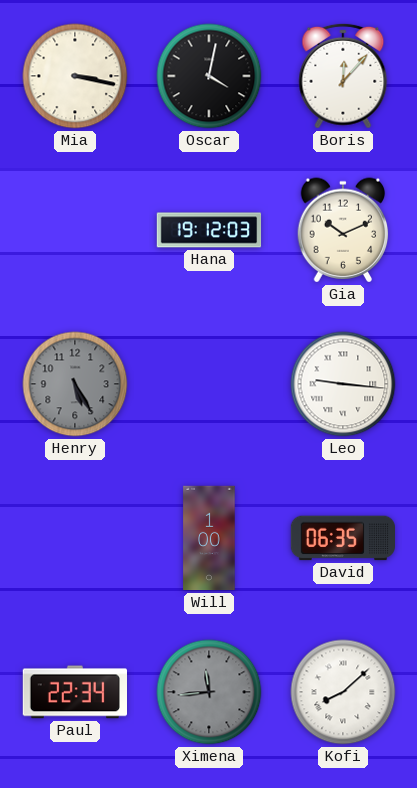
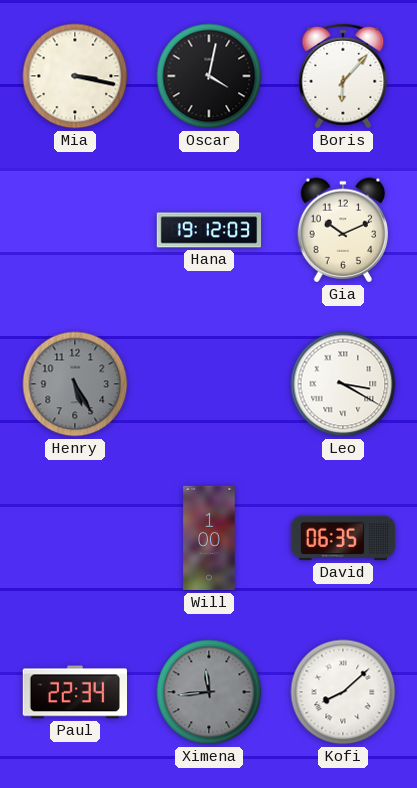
Boris: 12:07 -> 6:07
Leo: 9:16 -> 3:20
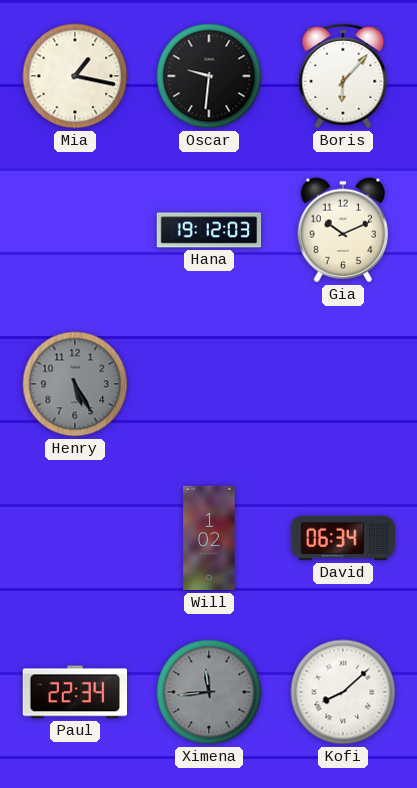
Mia: 3:17 -> 1:17
Oscar: 4:02 -> 9:31
Leo: 3:20 -> none
Will: 1:00 -> 1:02
David: 06:35 -> 06:34
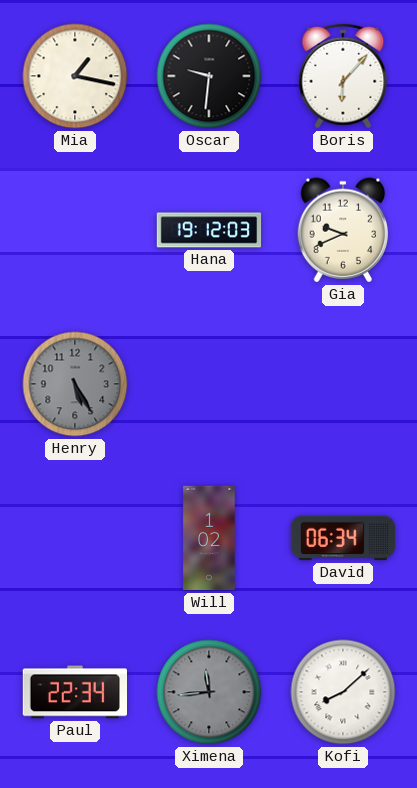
Gia: 10:11 -> 9:41
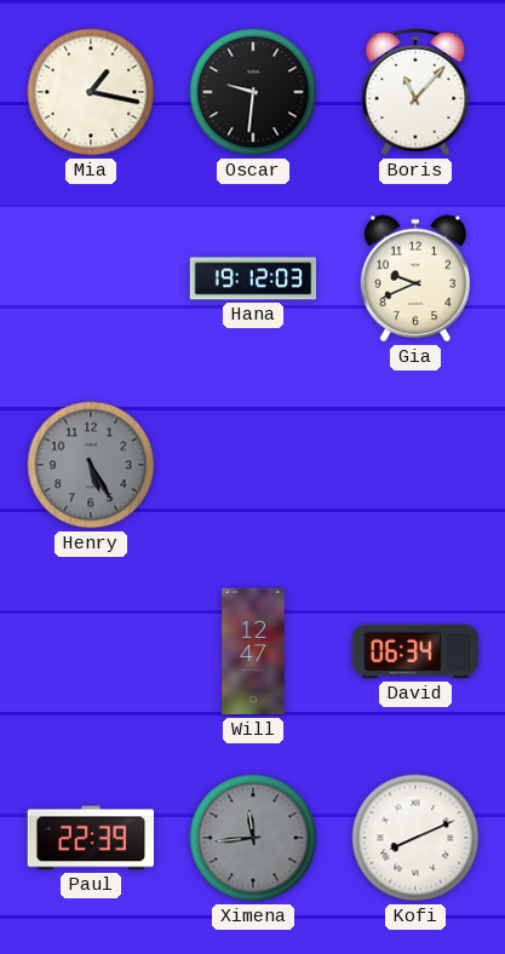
Boris: 6:07 -> 11:07
Will: 1:02 -> 12:47
Paul: 22:34 -> 22:39
Kofi: 8:08 -> 8:11
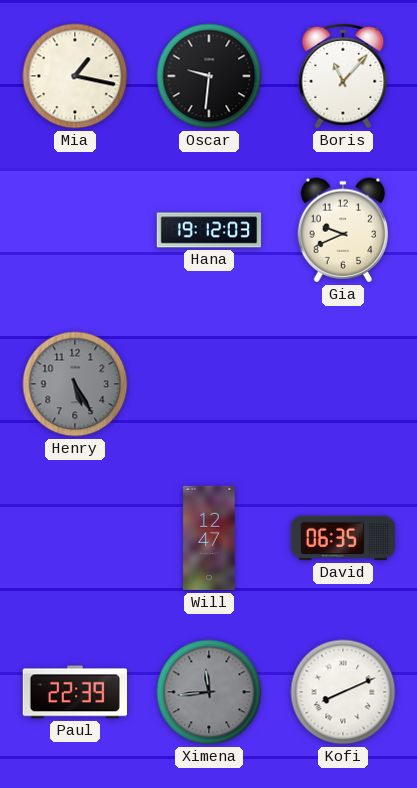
David: 06:34 -> 06:35
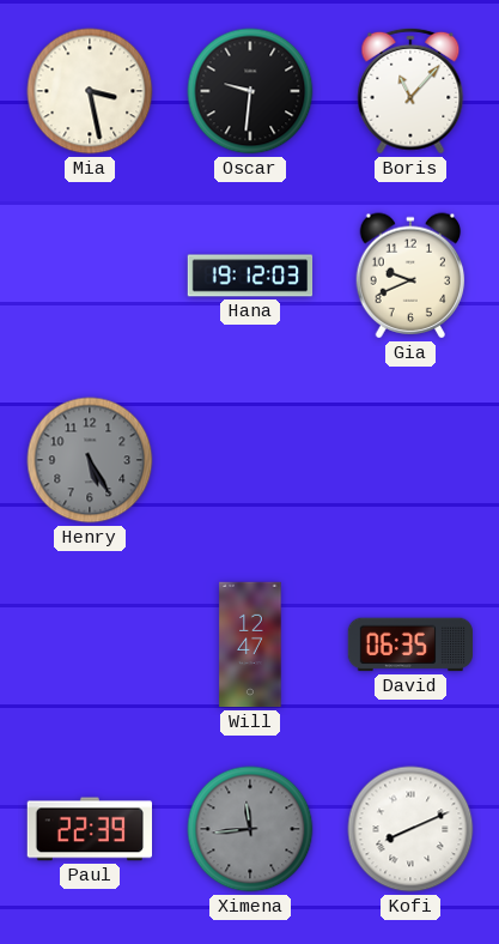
Mia: 1:17 -> 3:28
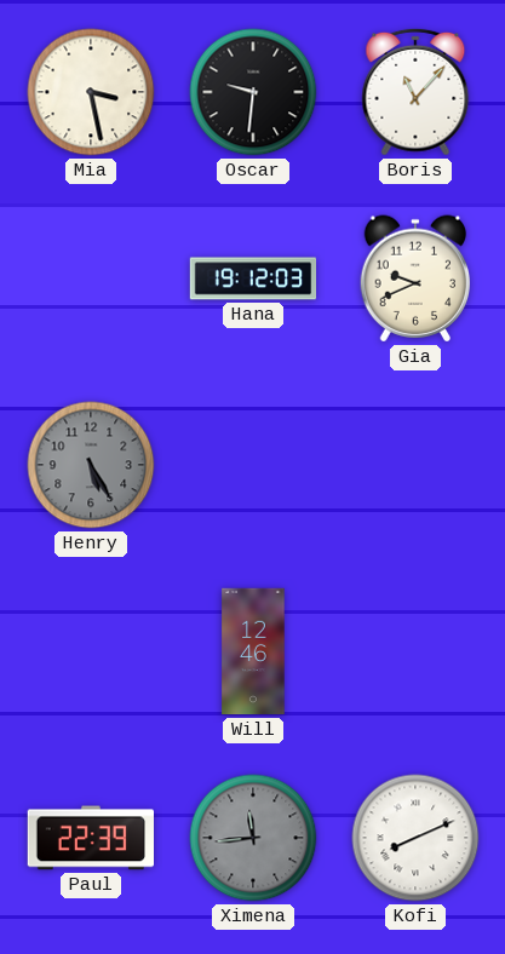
Will: 12:47 -> 12:46
David: 06:35 -> none
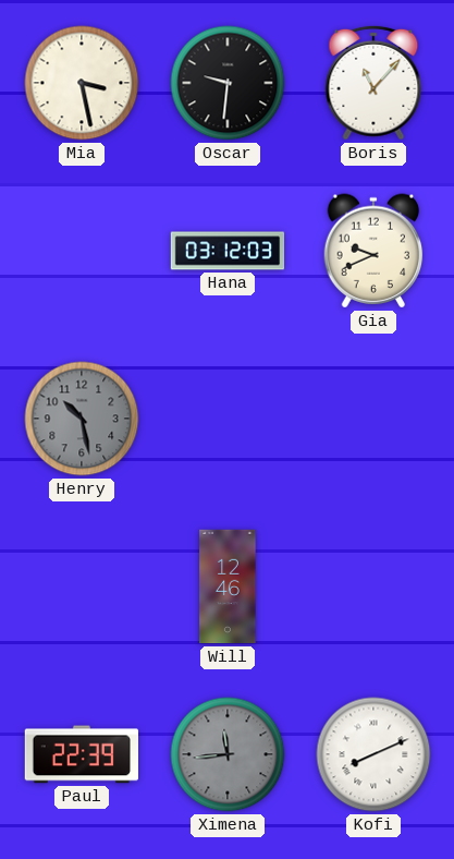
Hana: 19:12 -> 03:12
Henry: 5:25 -> 10:28
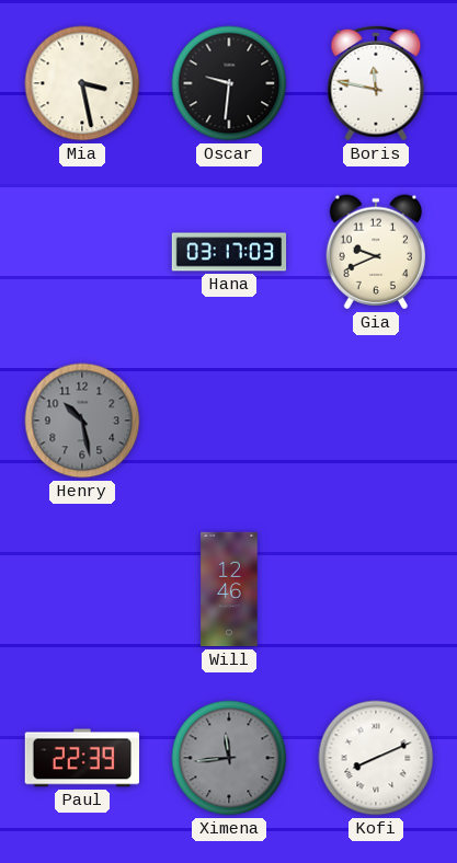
Boris: 11:07 -> 11:47
Hana: 03:12 -> 03:17
